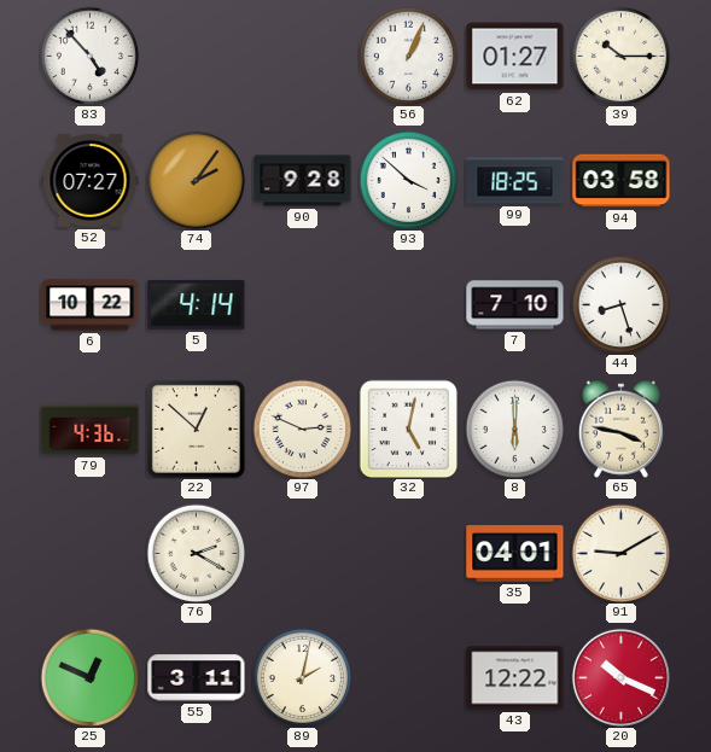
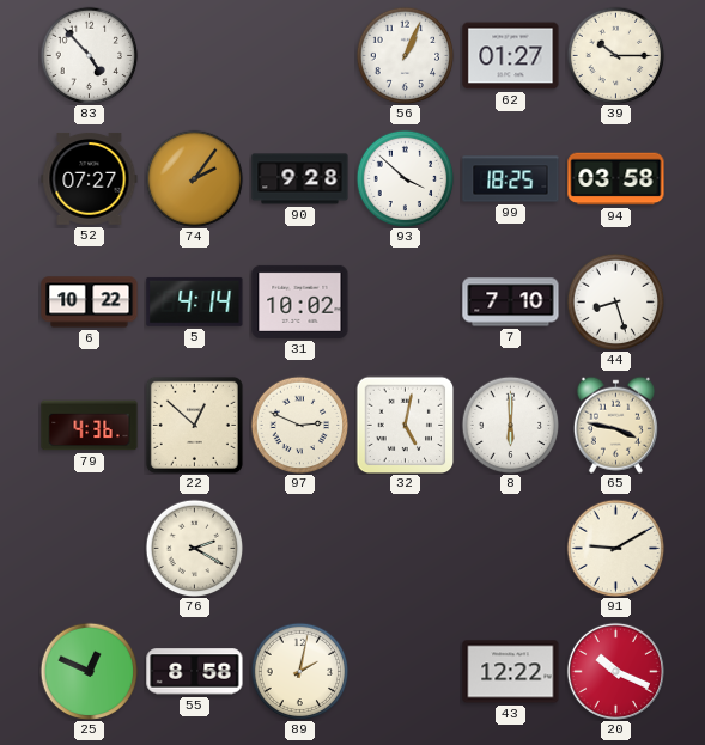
31: none -> 10:02
35: 04:01 -> none
55: 3:11 -> 8:58
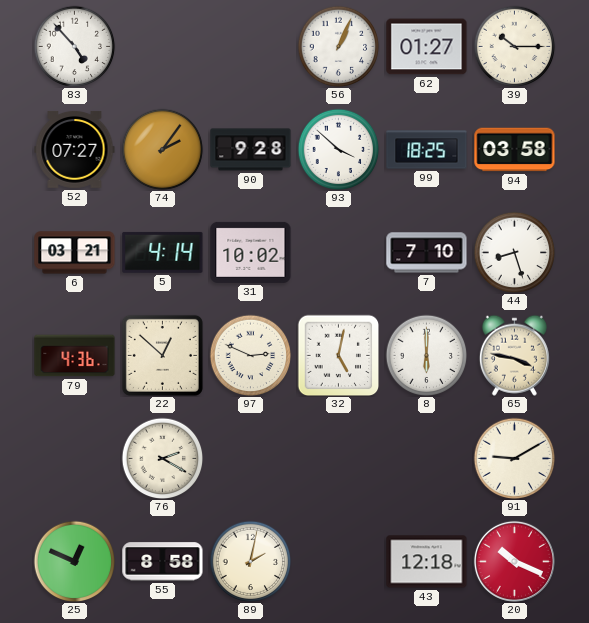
6: 10:22 -> 03:21
43: 12:22 -> 12:18
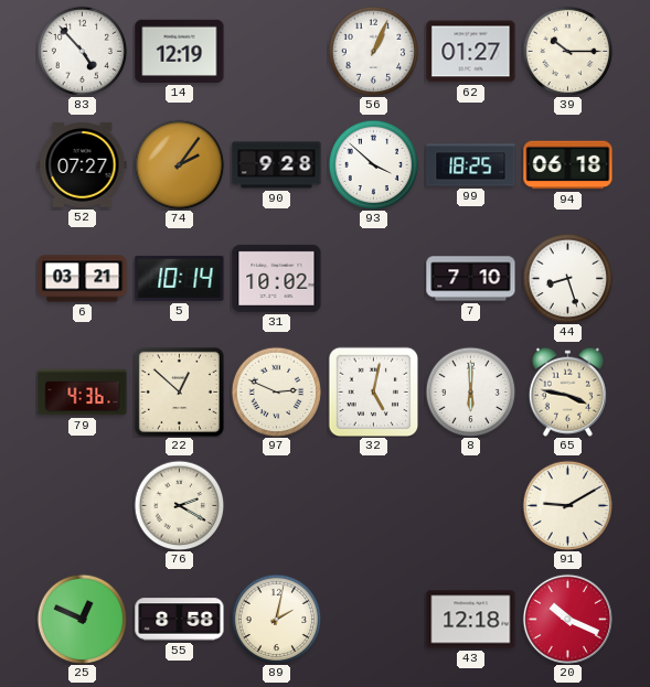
14: none -> 12:19
94: 03:58 -> 06:18
5: 4:14 -> 10:14
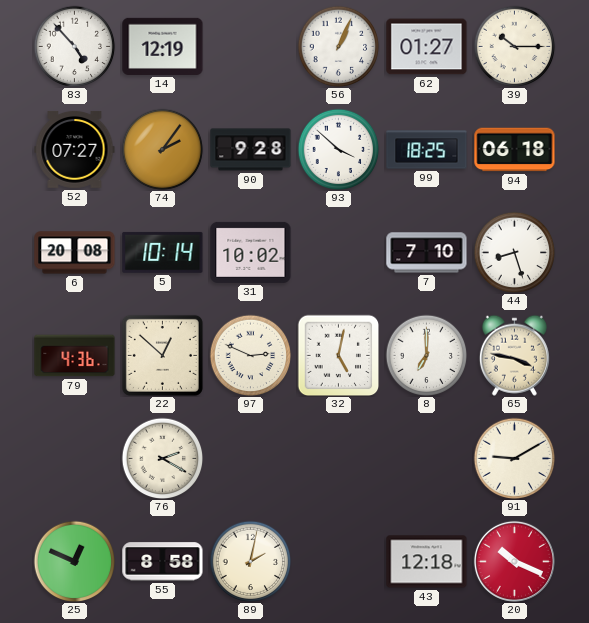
6: 03:21 -> 20:08
8: 6:00 -> 7:00
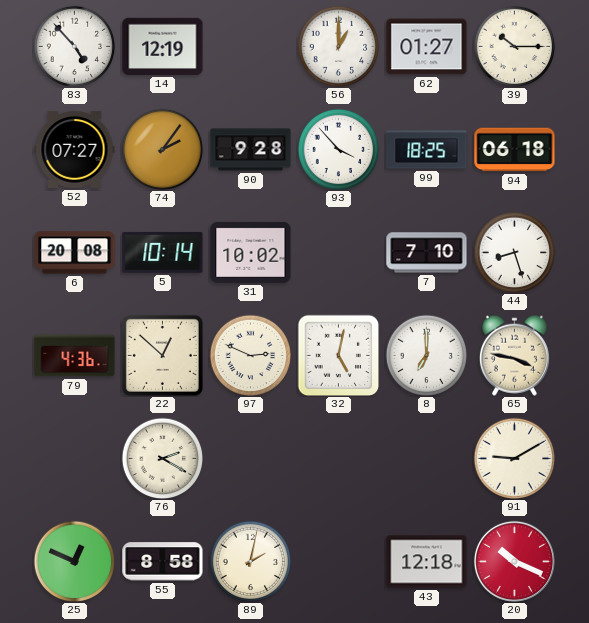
56: 1:04 -> 1:00
93: 3:52 -> 3:53
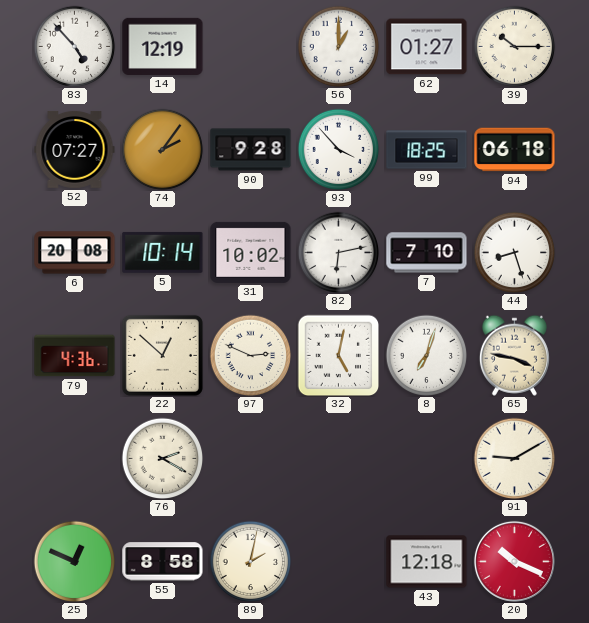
82: none -> 6:13
8: 7:00 -> 7:03
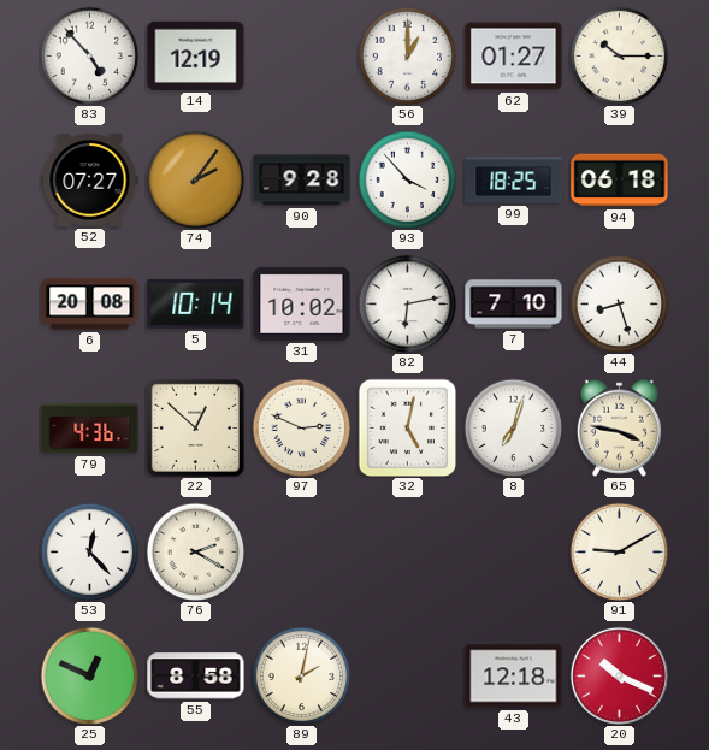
53: none -> 12:23
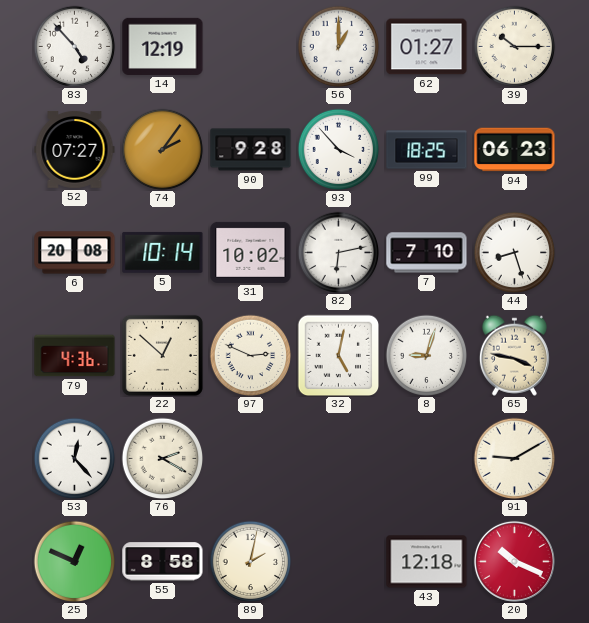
94: 06:18 -> 06:23
8: 7:03 -> 9:03
